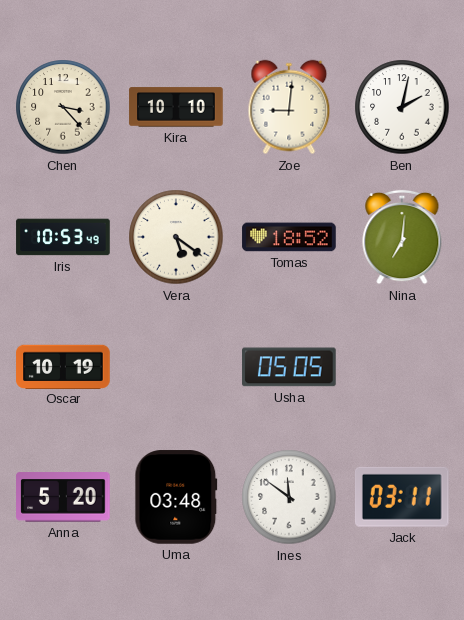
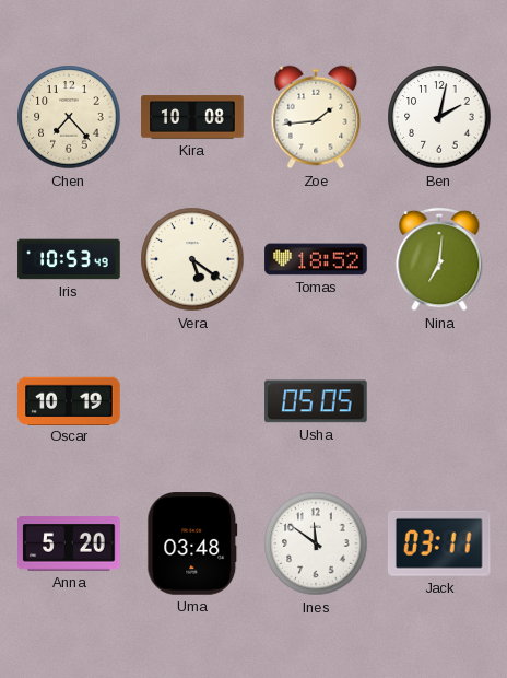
Chen: 3:23 -> 7:23
Kira: 10:10 -> 10:08
Zoe: 9:01 -> 1:44
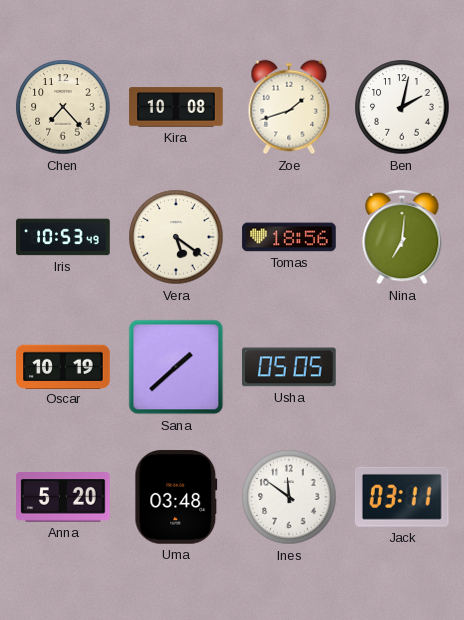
Zoe: 1:44 -> 1:42
Tomas: 18:52 -> 18:56
Sana: none -> 1:38
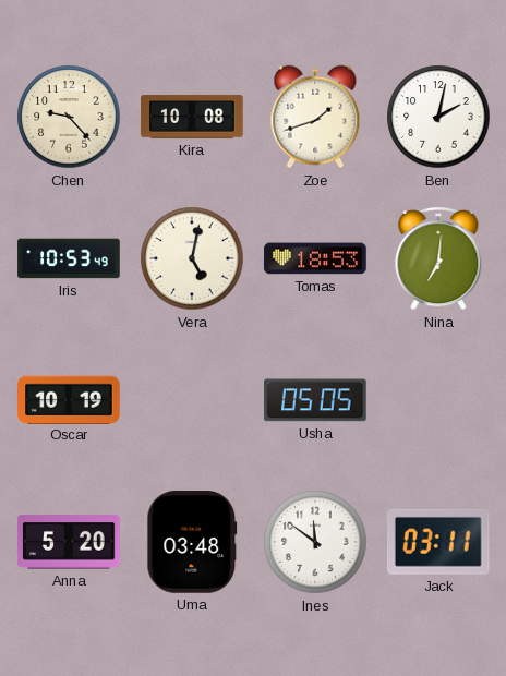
Chen: 7:23 -> 9:23
Vera: 5:21 -> 5:02
Tomas: 18:56 -> 18:53
Sana: 1:38 -> none
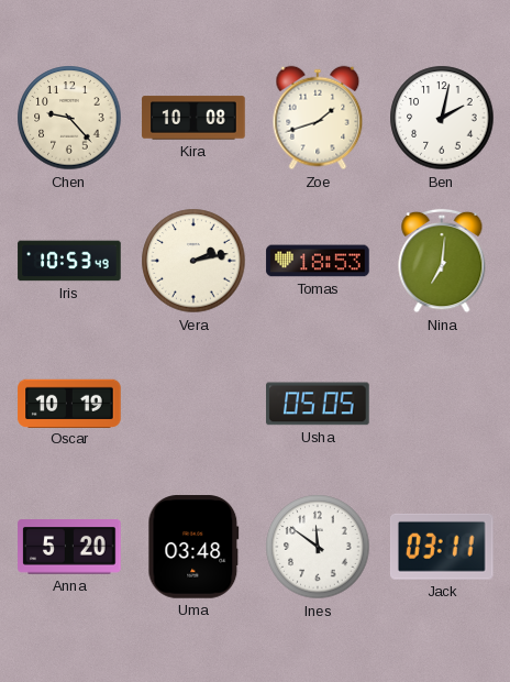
Vera: 5:02 -> 2:13
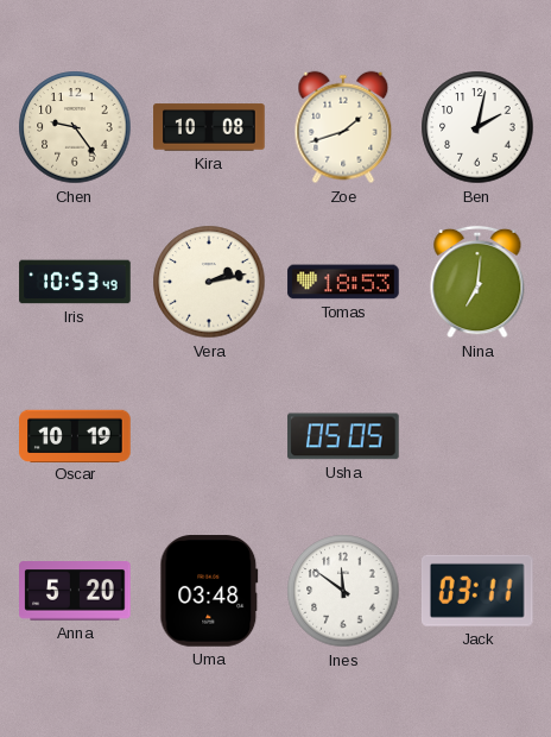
Chen: 9:23 -> 9:24
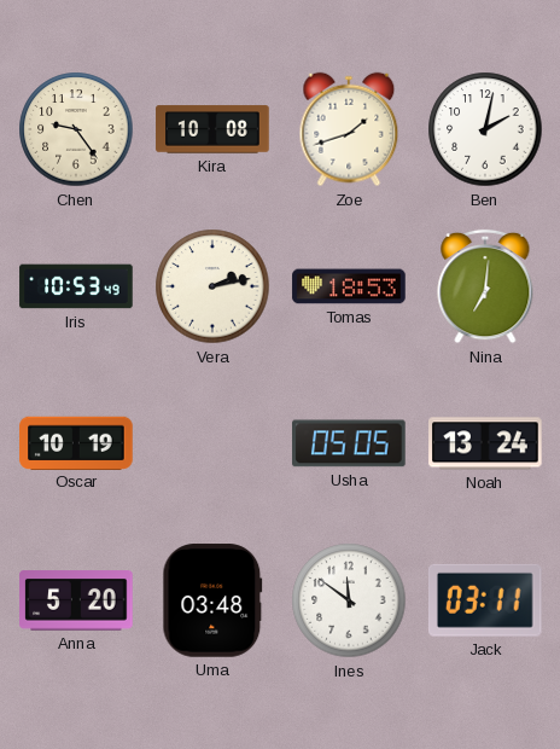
Noah: none -> 13:24
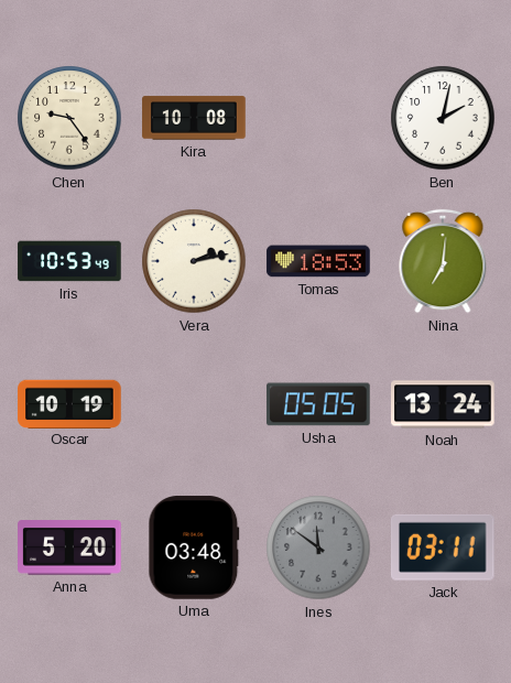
Zoe: 1:42 -> none
Ines dial: white -> grey
